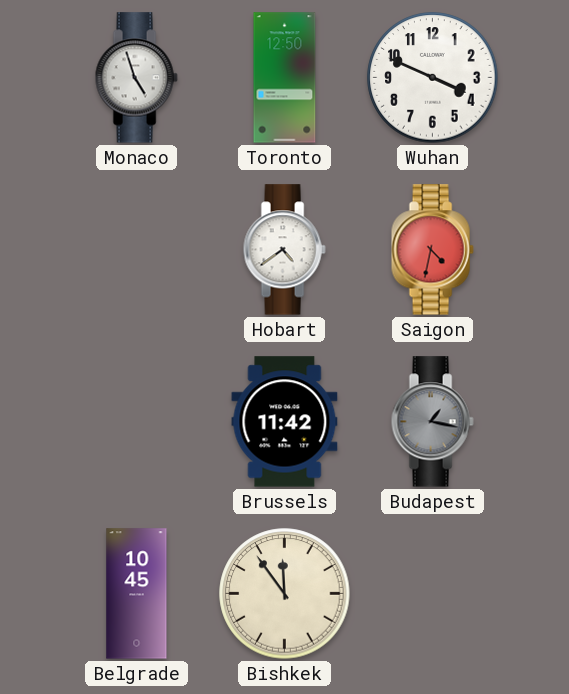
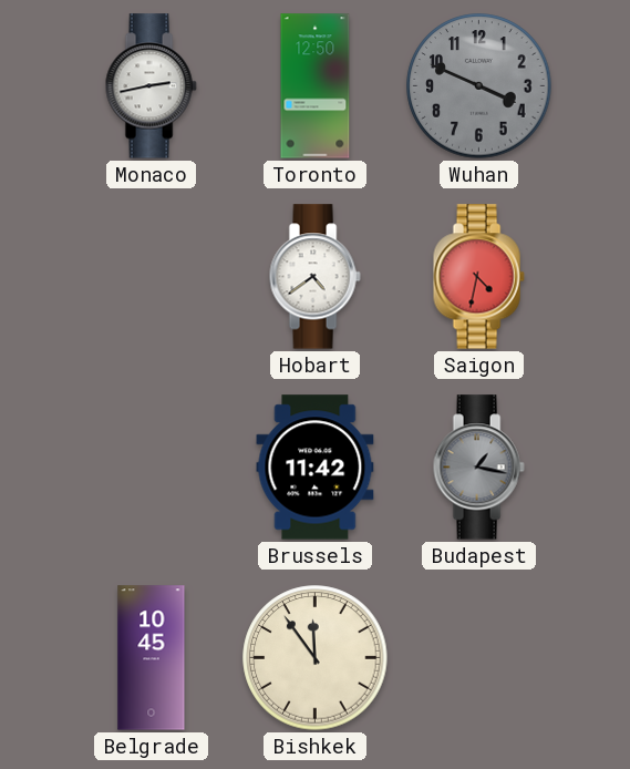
Monaco: 4:57 -> 2:43
Wuhan dial: white -> grey
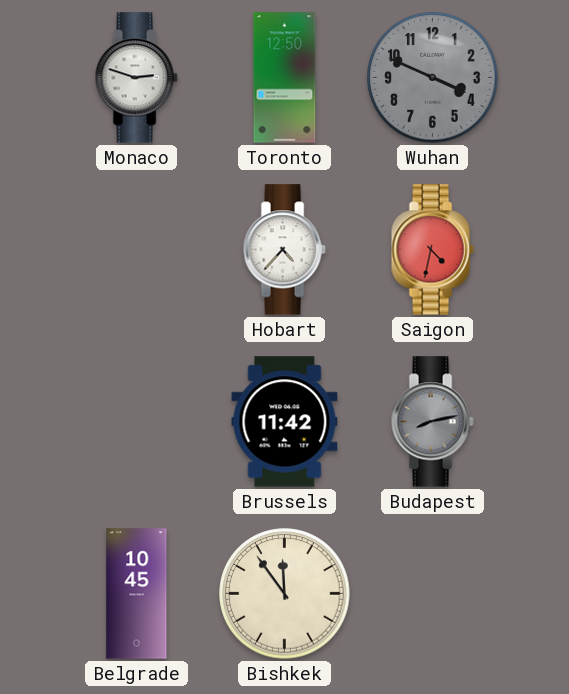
Monaco: 2:43 -> 2:48
Hobart: 4:39 -> 4:37
Budapest: 1:17 -> 8:13
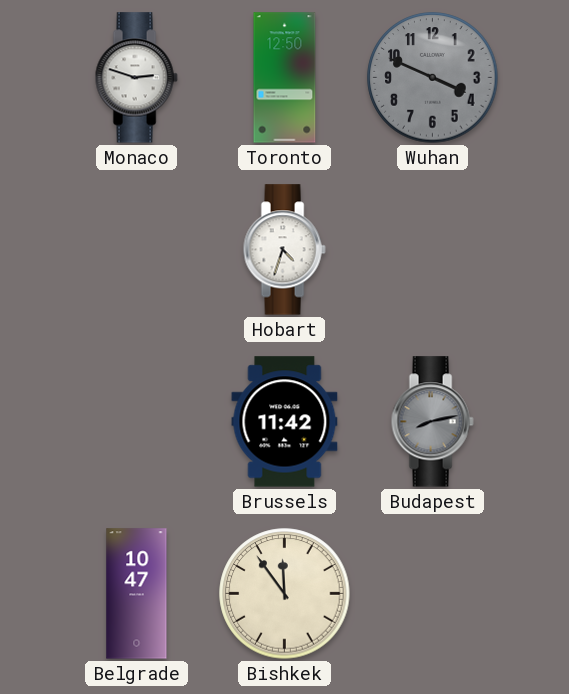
Hobart: 4:37 -> 4:33
Saigon: 4:32 -> none
Belgrade: 10:45 -> 10:47
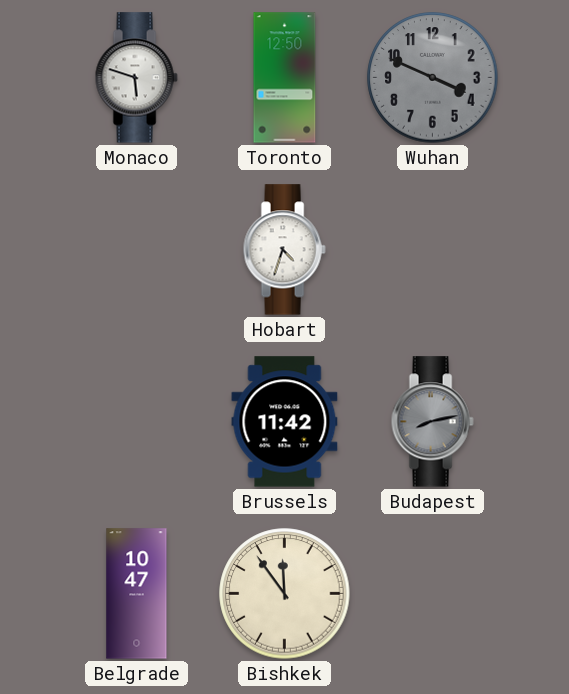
Monaco: 2:48 -> 5:48
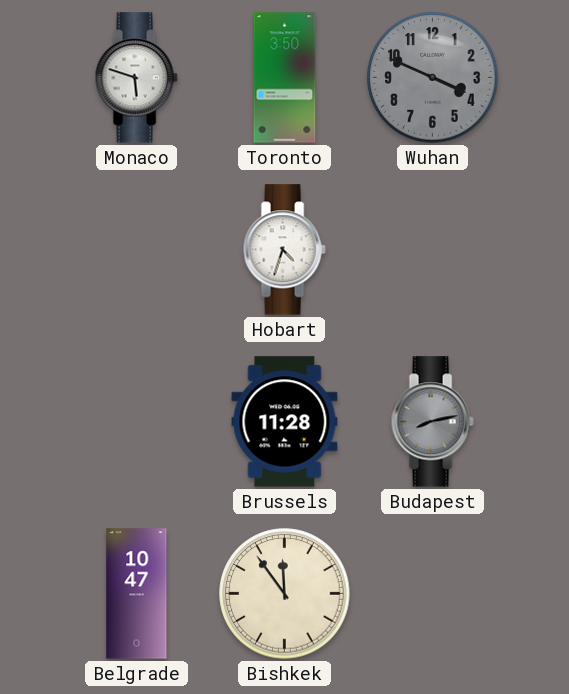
Toronto: 12:50 -> 3:50
Brussels: 11:42 -> 11:28
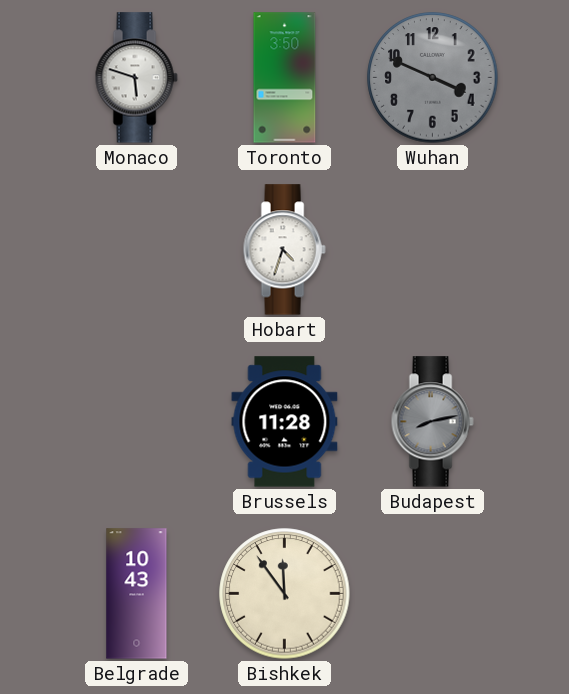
Belgrade: 10:47 -> 10:43
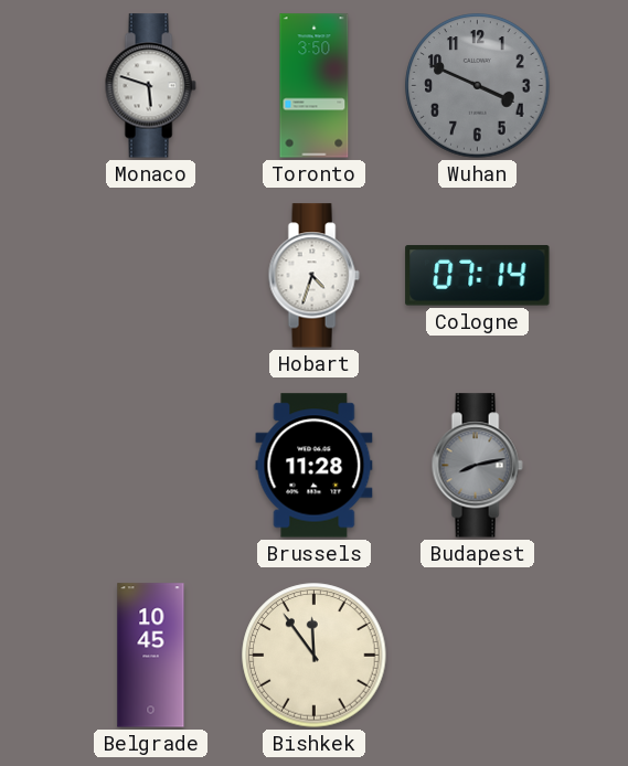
Cologne: none -> 07:14
Belgrade: 10:43 -> 10:45
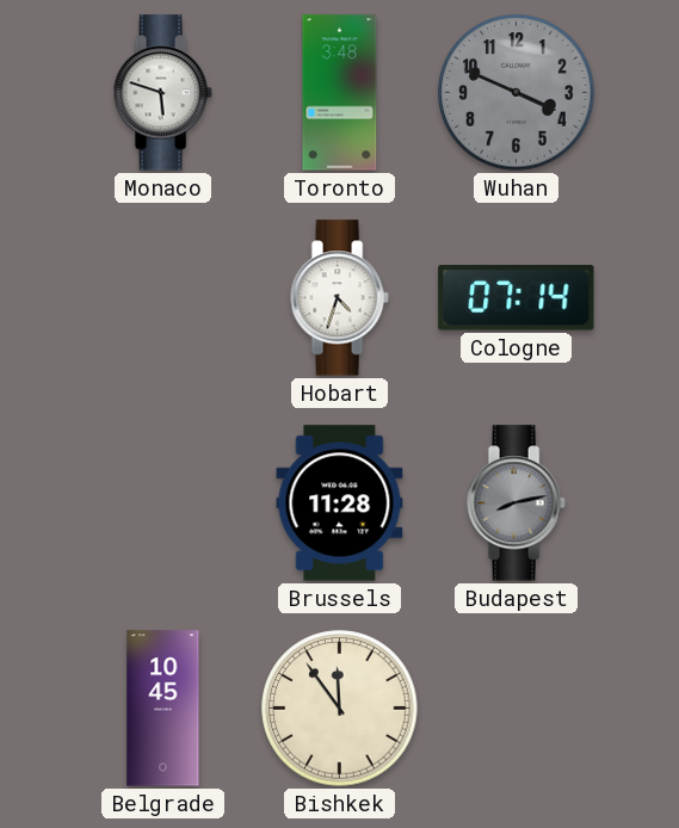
Toronto: 3:50 -> 3:48
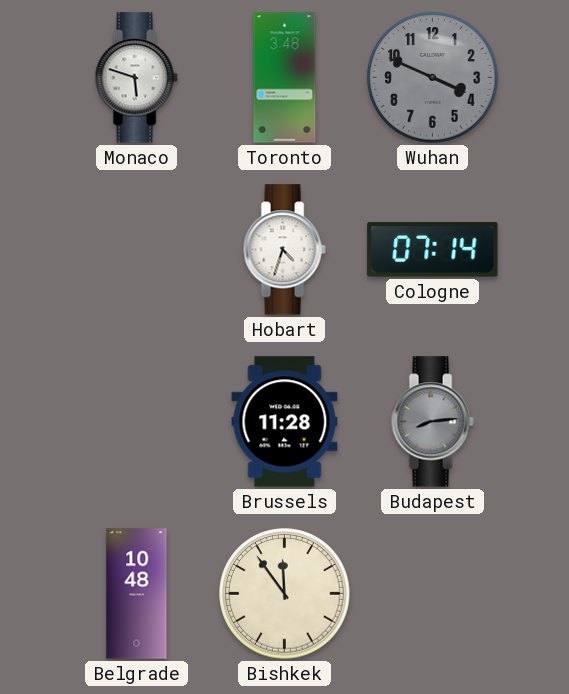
Budapest: 8:13 -> 8:14
Belgrade: 10:45 -> 10:48
